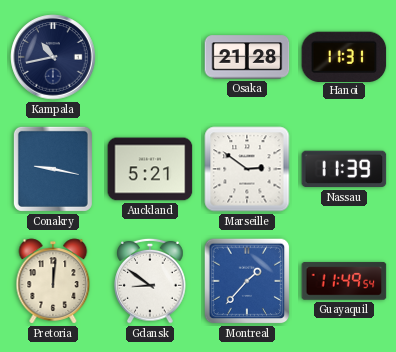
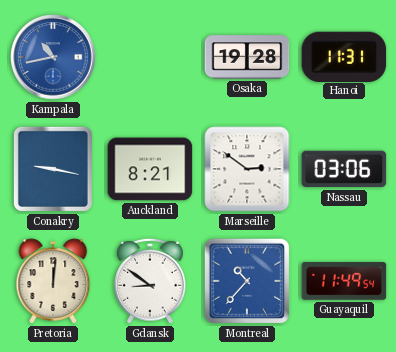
Kampala dial: navy -> blue
Osaka: 21:28 -> 19:28
Auckland: 5:21 -> 8:21
Nassau: 11:39 -> 03:06
Montreal: 1:37 -> 10:37
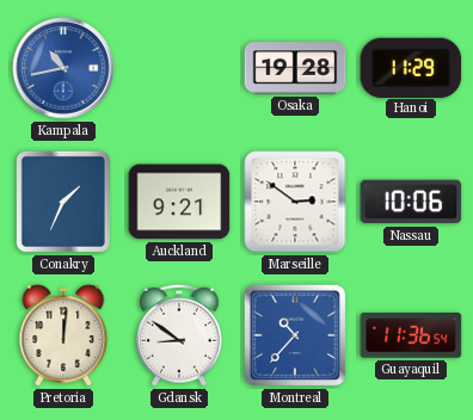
Hanoi: 11:31 -> 11:29
Conakry: 9:17 -> 1:34
Auckland: 8:21 -> 9:21
Nassau: 03:06 -> 10:06
Guayaquil: 11:49 -> 11:36
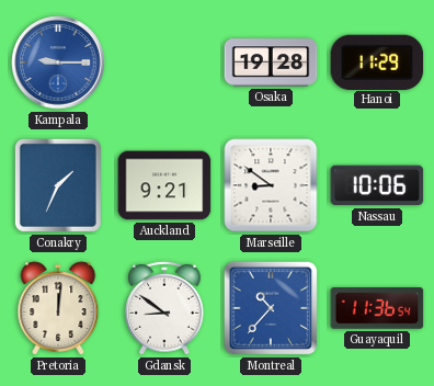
Kampala: 10:43 -> 9:15
Marseille: 2:51 -> 8:51
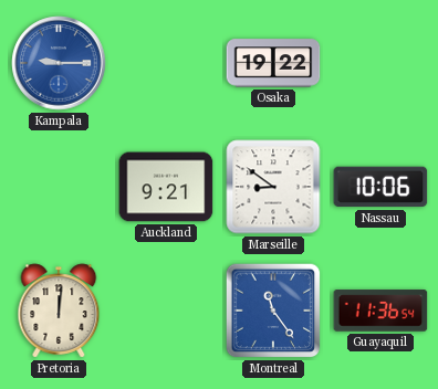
Osaka: 19:28 -> 19:22
Hanoi: 11:29 -> none
Conakry: 1:34 -> none
Gdansk: 8:51 -> none
Montreal: 10:37 -> 11:24
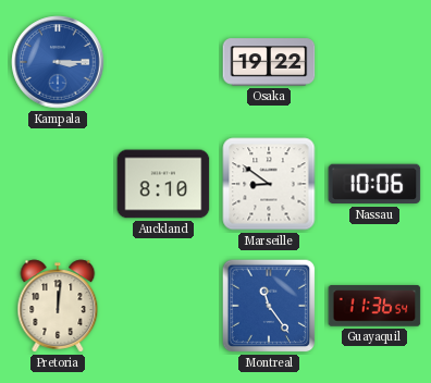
Kampala: 9:15 -> 3:15
Auckland: 9:21 -> 8:10
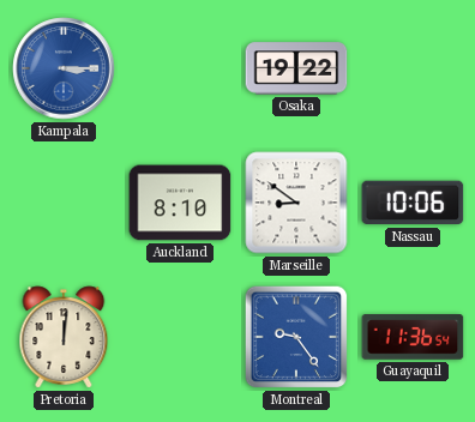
Montreal: 11:24 -> 9:24
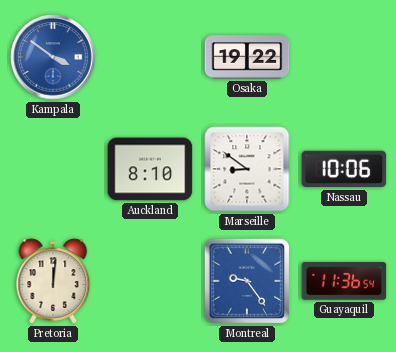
Kampala: 3:15 -> 3:51
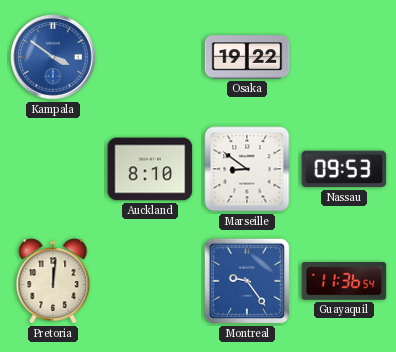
Nassau: 10:06 -> 09:53
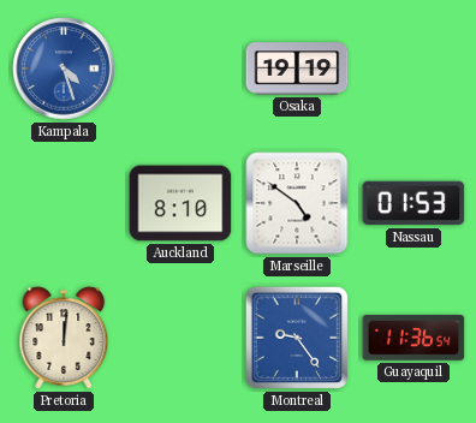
Kampala: 3:51 -> 4:27
Osaka: 19:22 -> 19:19
Marseille: 8:51 -> 4:51
Nassau: 09:53 -> 01:53
